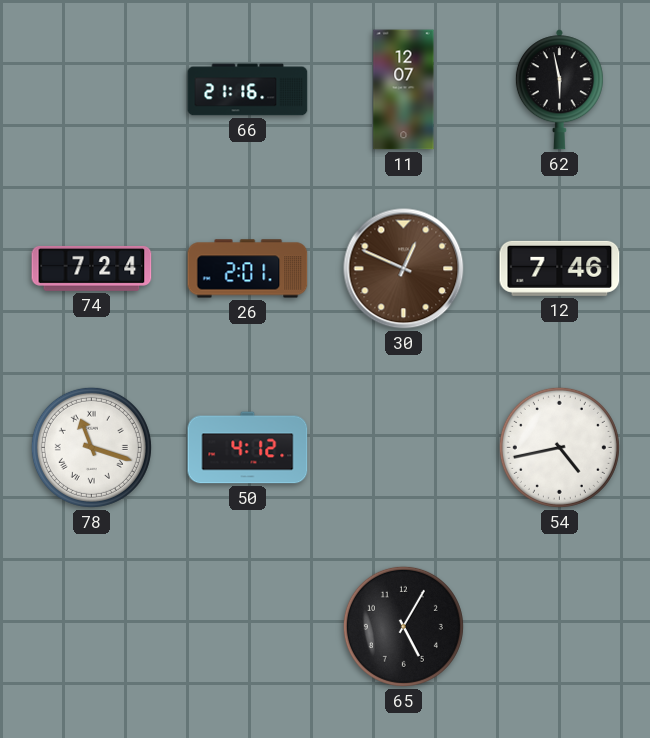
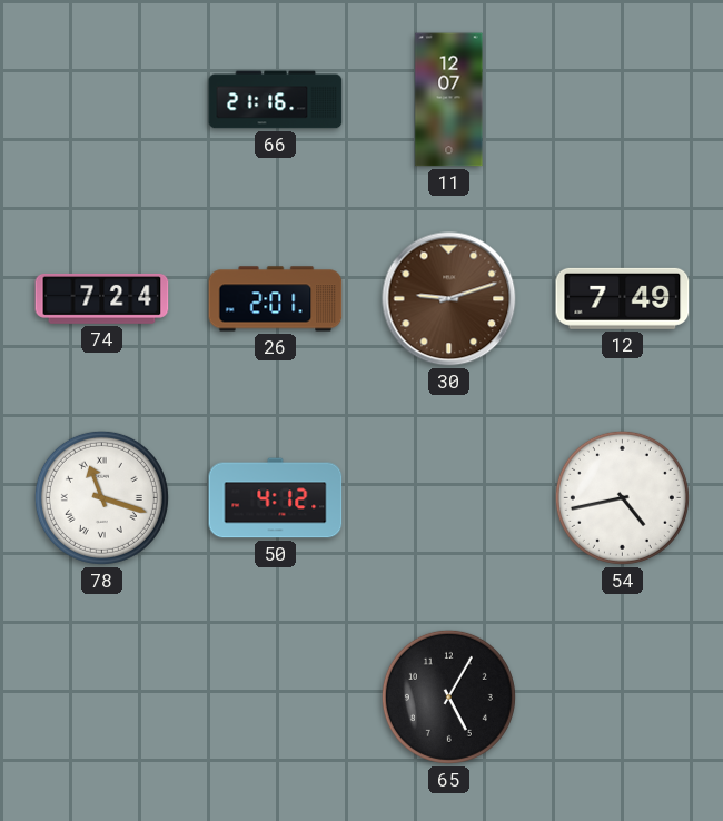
62: 5:58 -> none
30: 12:49 -> 9:12
12: 7:46 -> 7:49
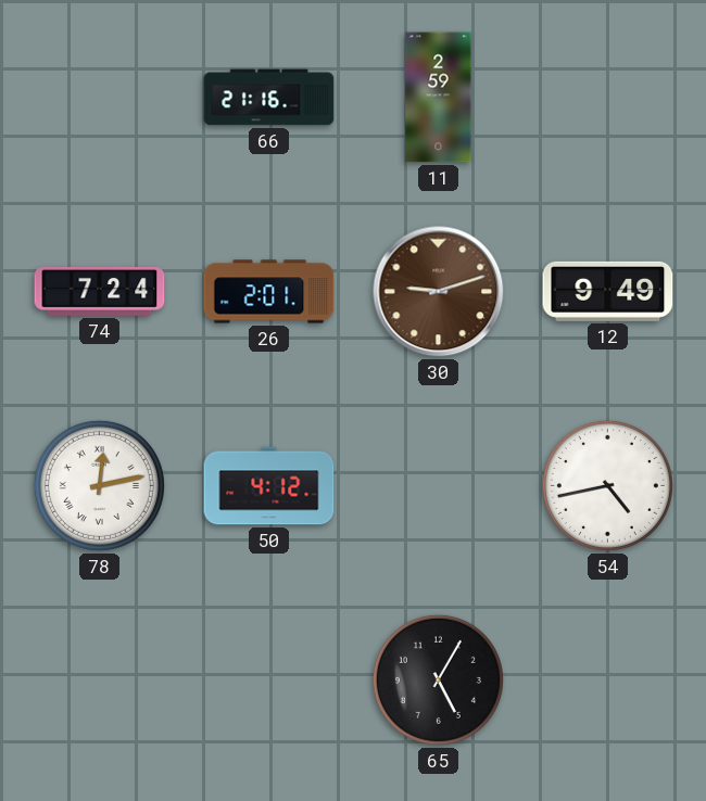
11: 12:07 -> 2:59
12: 7:49 -> 9:49
78: 11:18 -> 12:13
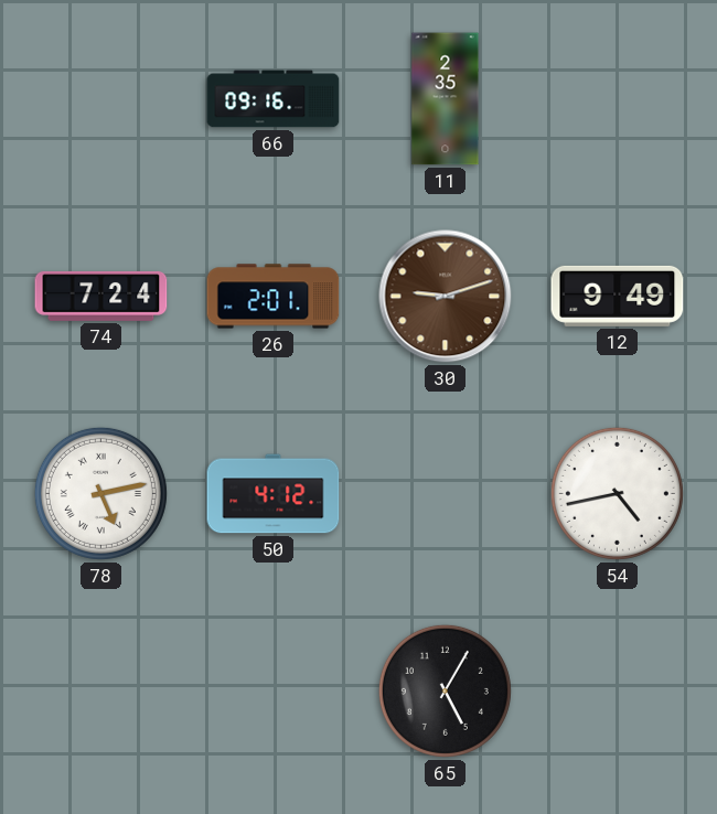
66: 21:16 -> 09:16
11: 2:59 -> 2:35
78: 12:13 -> 5:13
